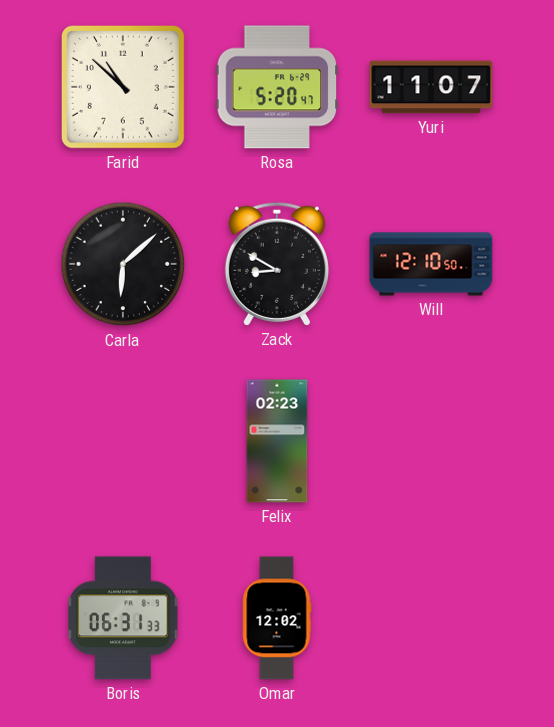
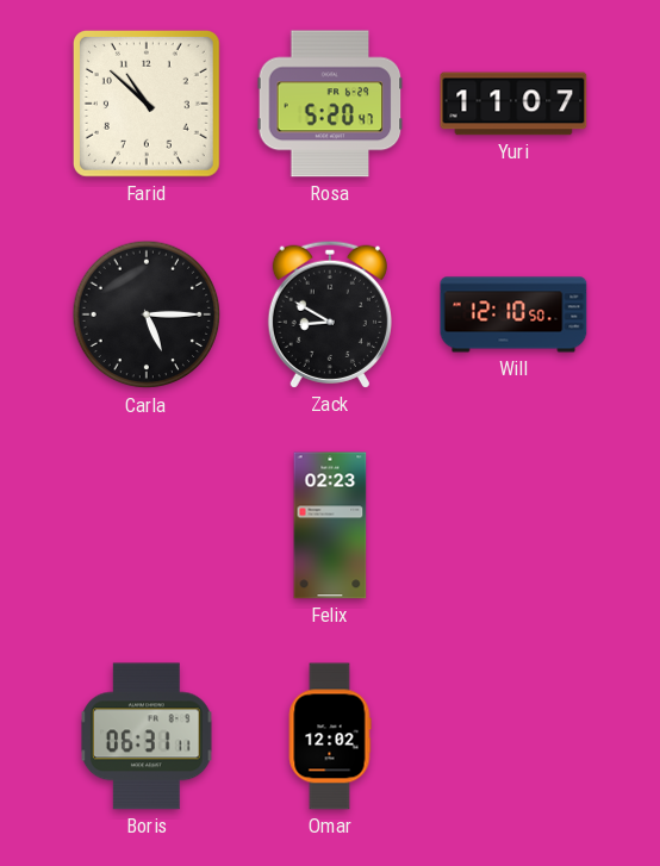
Carla: 6:08 -> 5:15
Boris: 06:31:33 -> 06:31:11
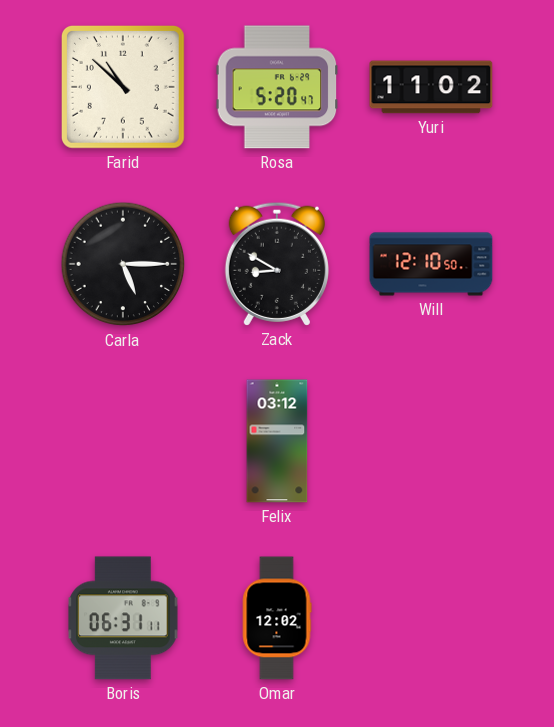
Yuri: 11:07 -> 11:02
Felix: 02:23 -> 03:12
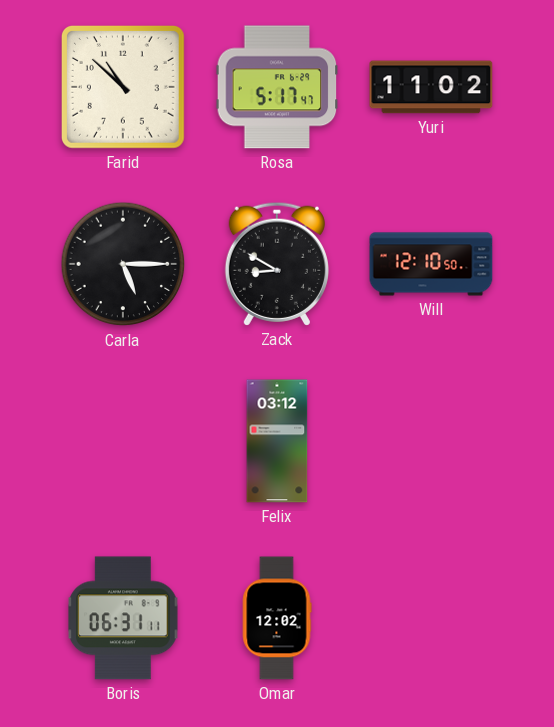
Rosa: 5:20 -> 5:17
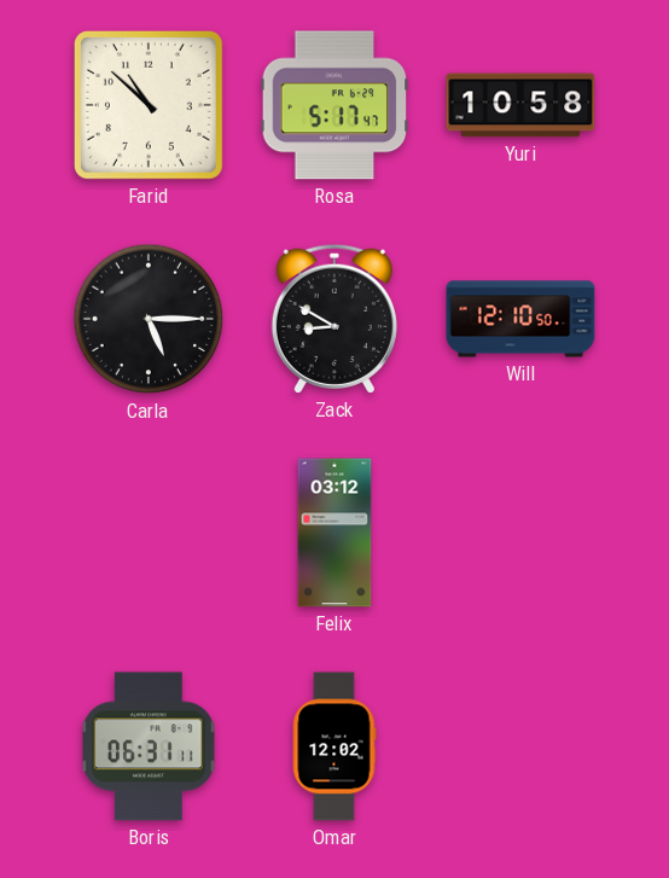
Yuri: 11:02 -> 10:58
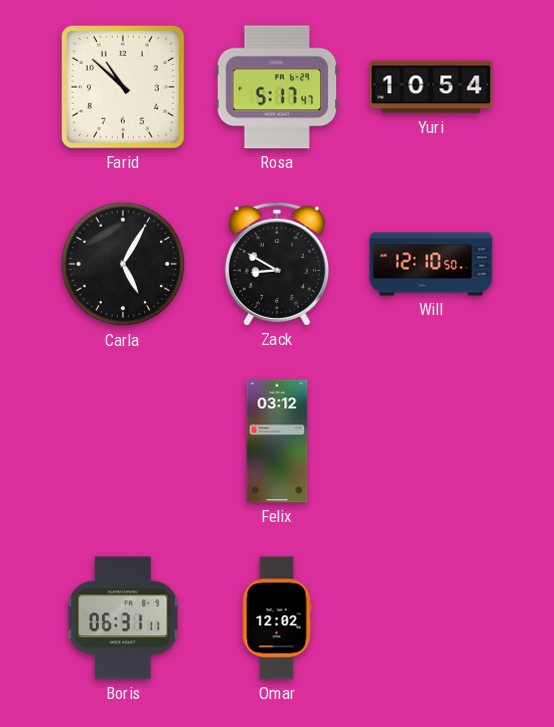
Yuri: 10:58 -> 10:54
Carla: 5:15 -> 5:05
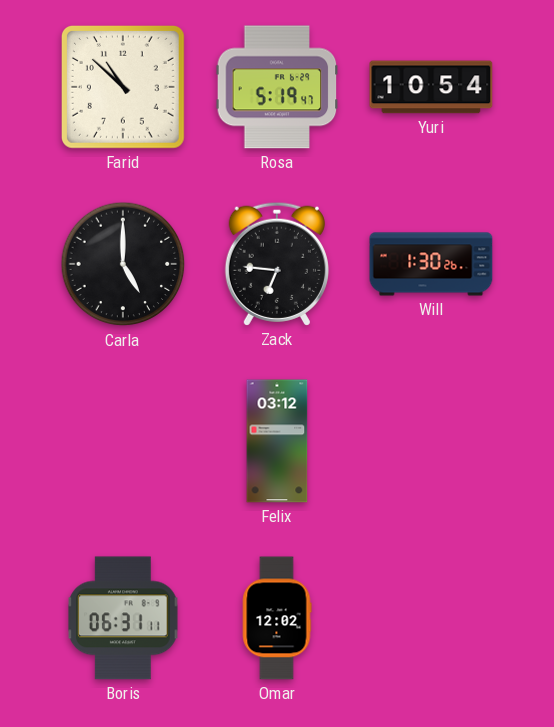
Rosa: 5:17 -> 5:19
Carla: 5:05 -> 5:00
Zack: 8:50 -> 6:46
Will: 12:10 -> 1:30
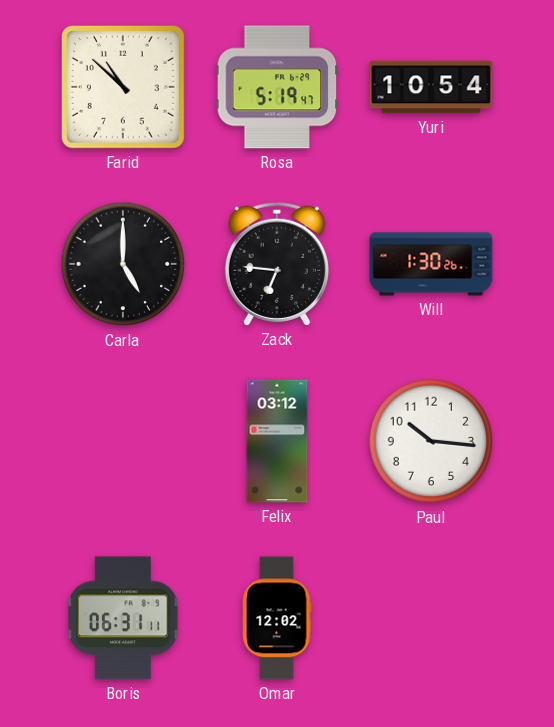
Paul: none -> 10:16
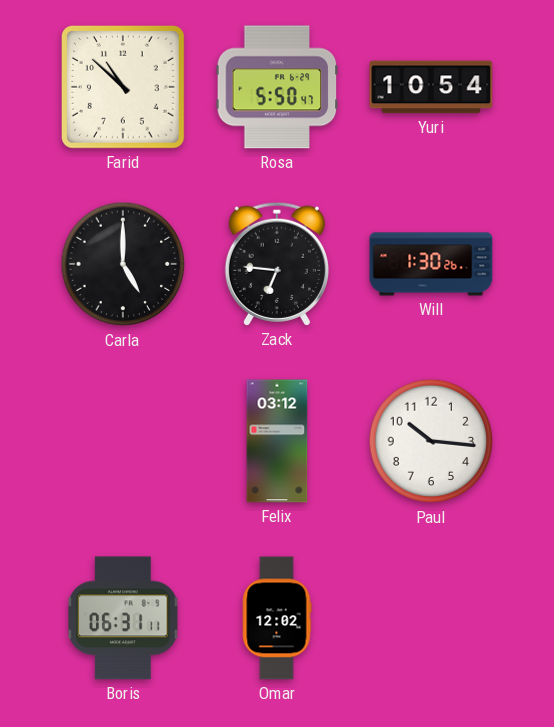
Rosa: 5:19 -> 5:50
